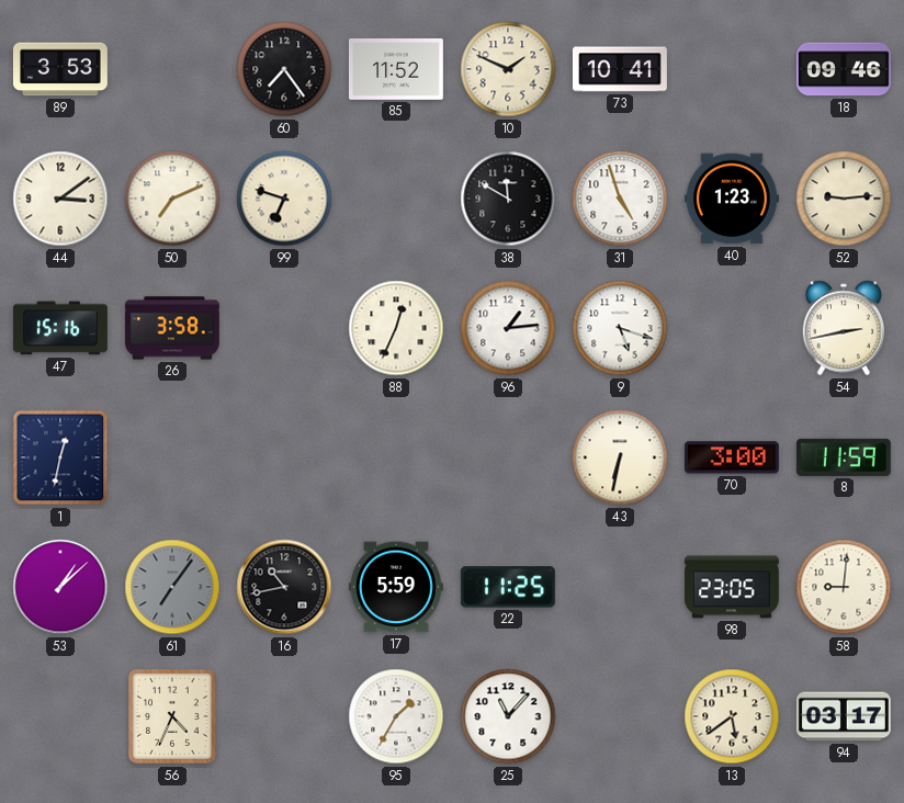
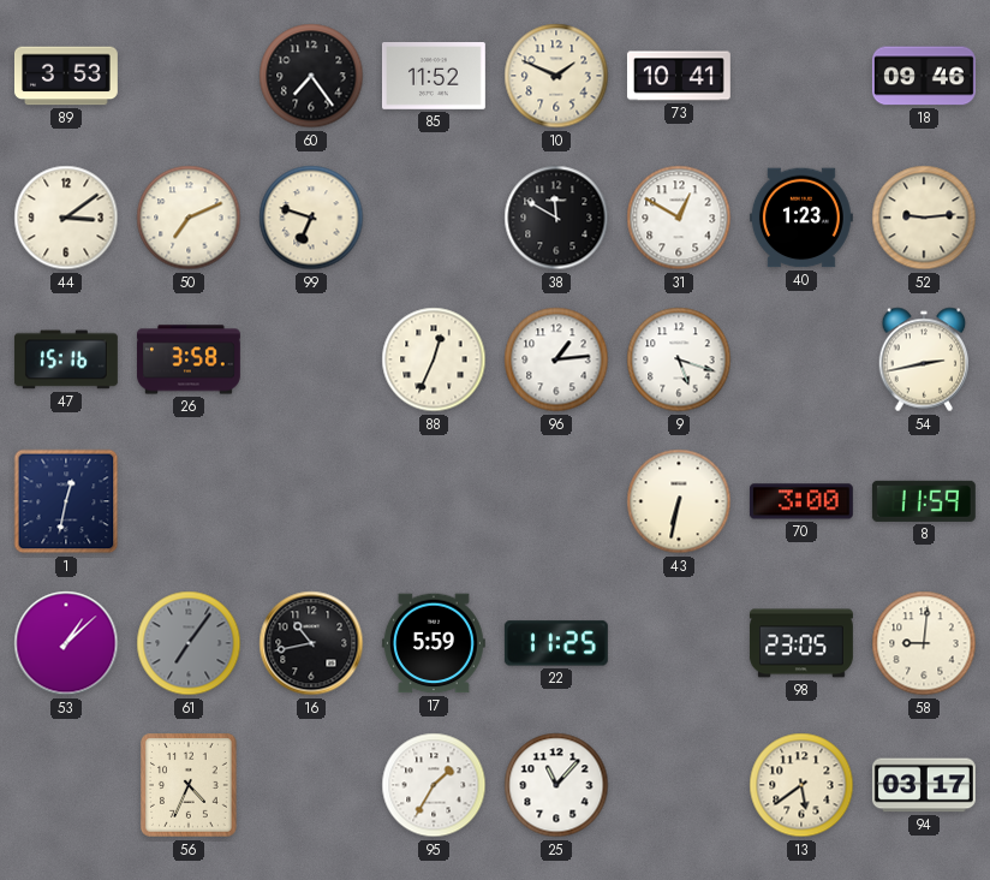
31: 4:57 -> 12:50
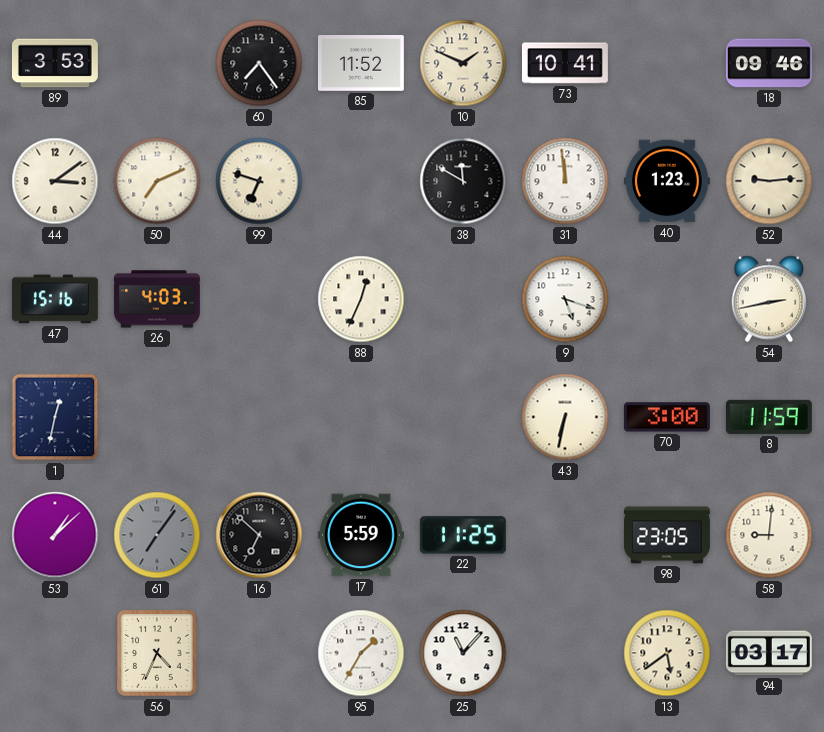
31: 12:50 -> 11:59
26: 3:58 -> 4:03
96: 1:14 -> none
16: 10:43 -> 6:52
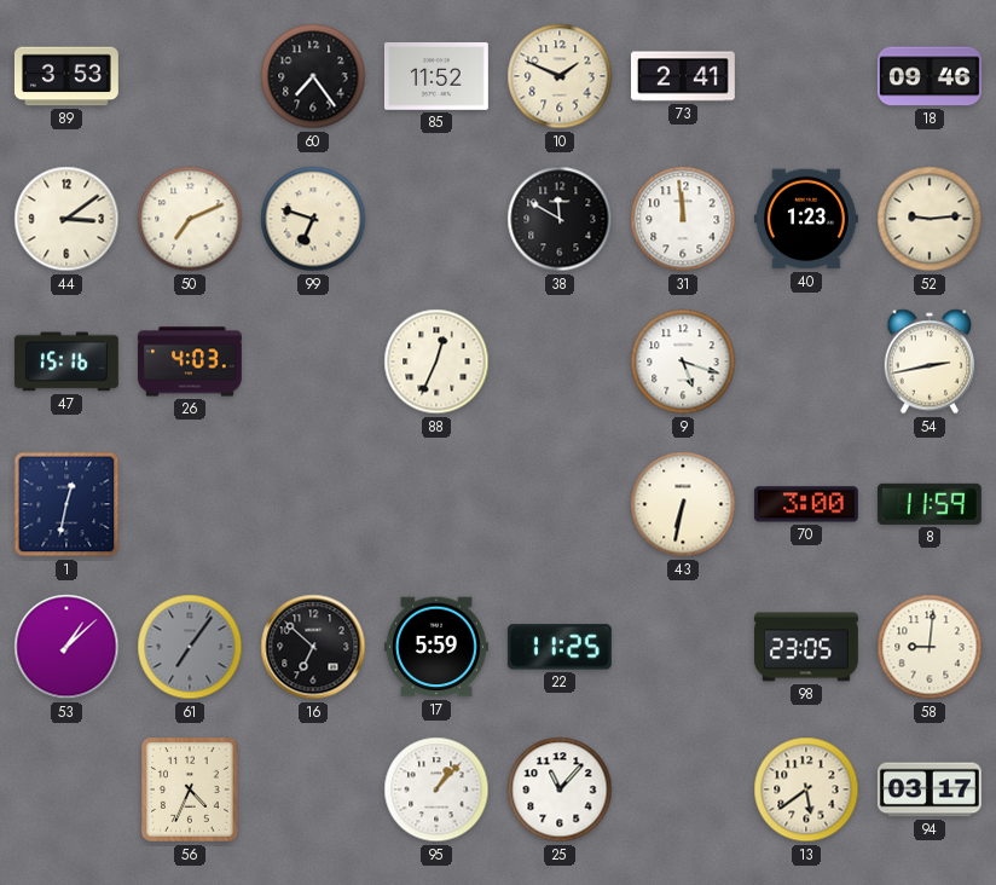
73: 10:41 -> 2:41
95: 1:35 -> 1:07
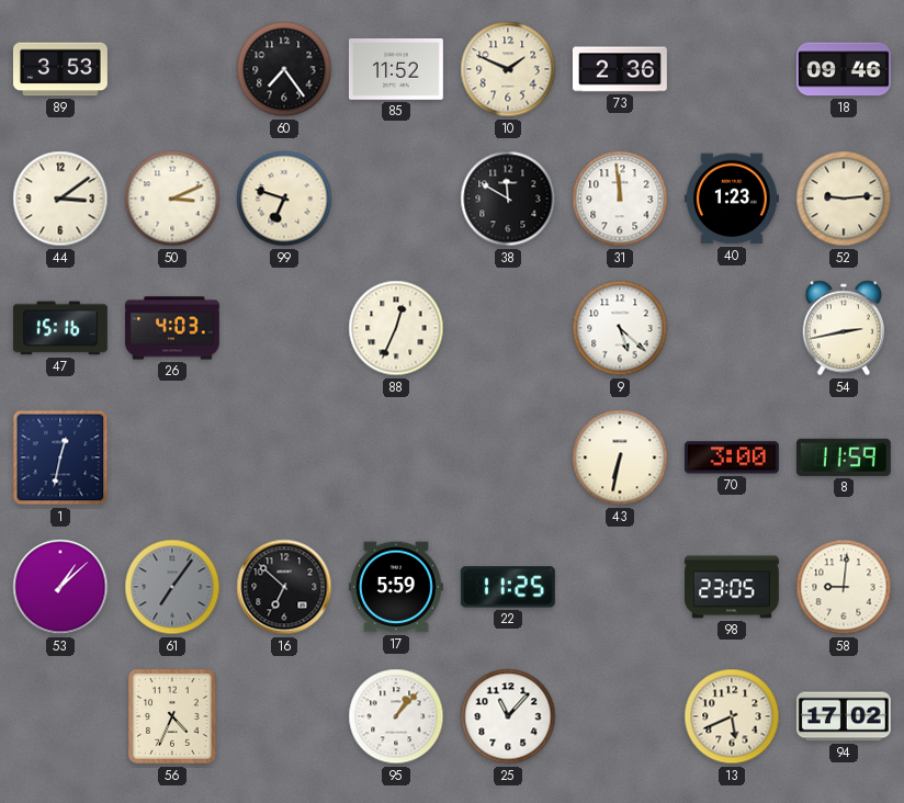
73: 2:41 -> 2:36
50: 7:11 -> 3:11
9: 5:18 -> 5:22
13: 5:39 -> 5:41
94: 03:17 -> 17:02
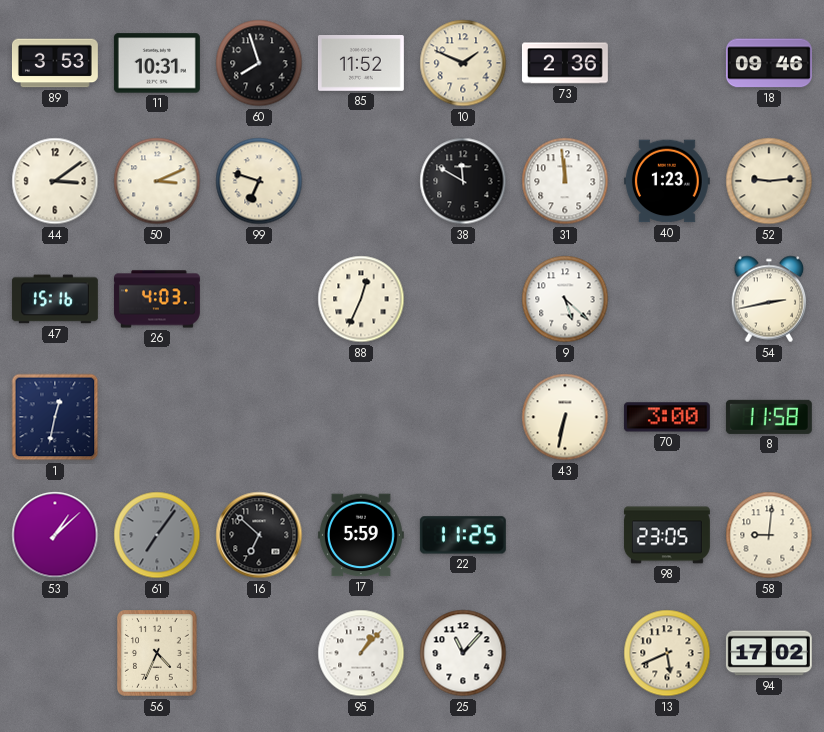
11: none -> 10:31
60: 7:24 -> 7:57
8: 11:59 -> 11:58
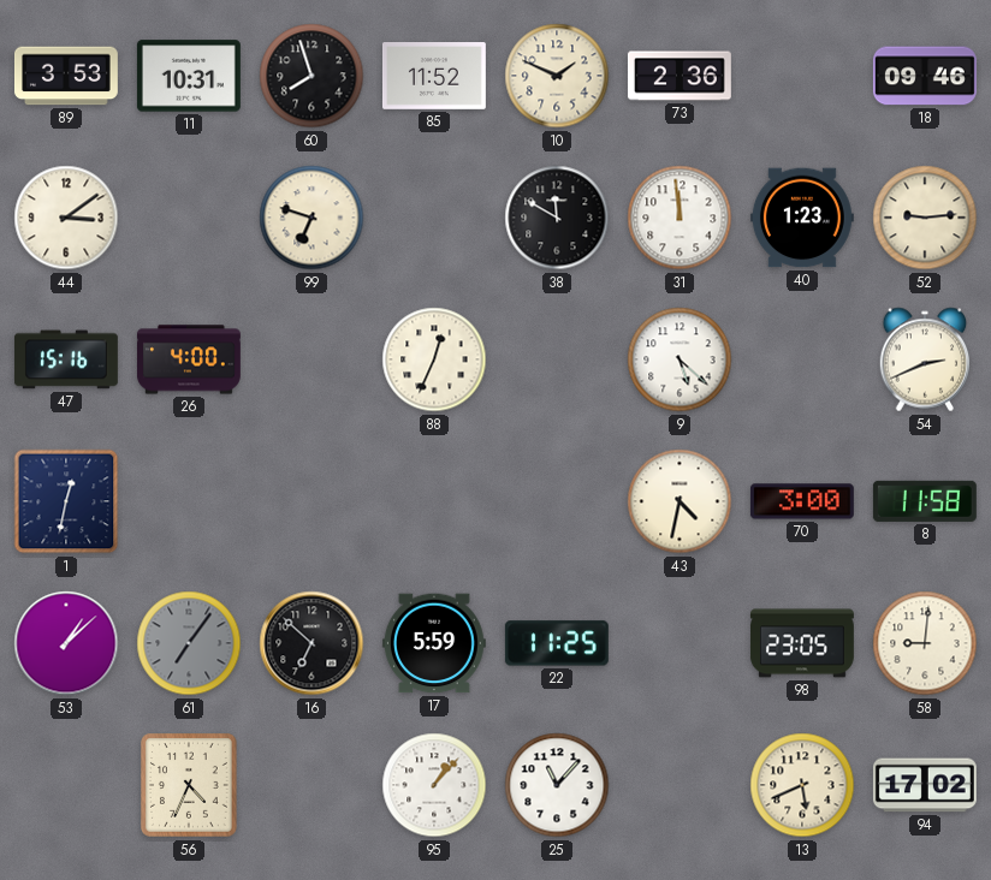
50: 3:11 -> none
26: 4:03 -> 4:00
54: 2:43 -> 2:41
43: 6:32 -> 4:32
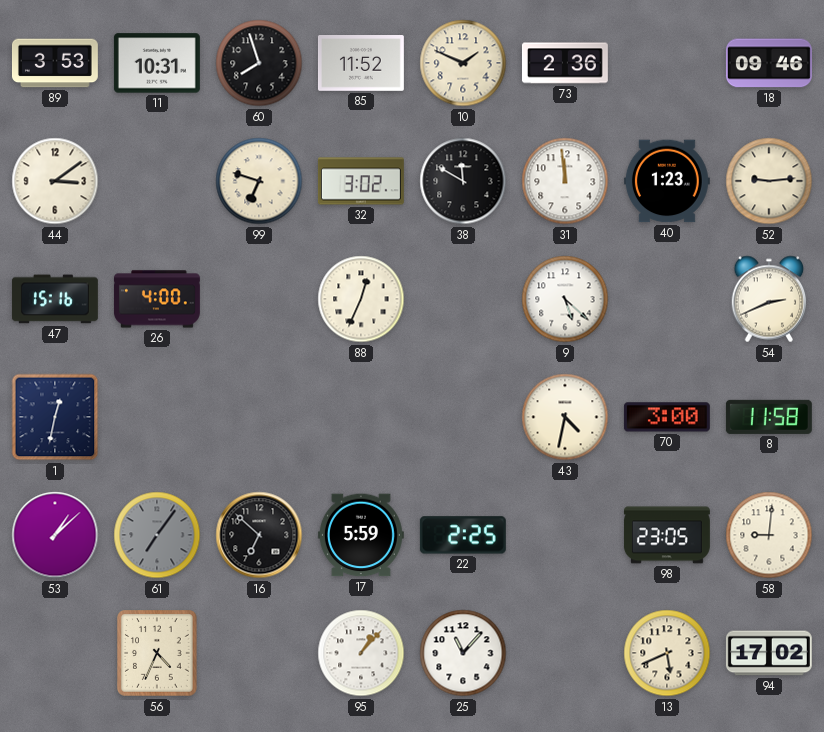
32: none -> 3:02
22: 11:25 -> 2:25
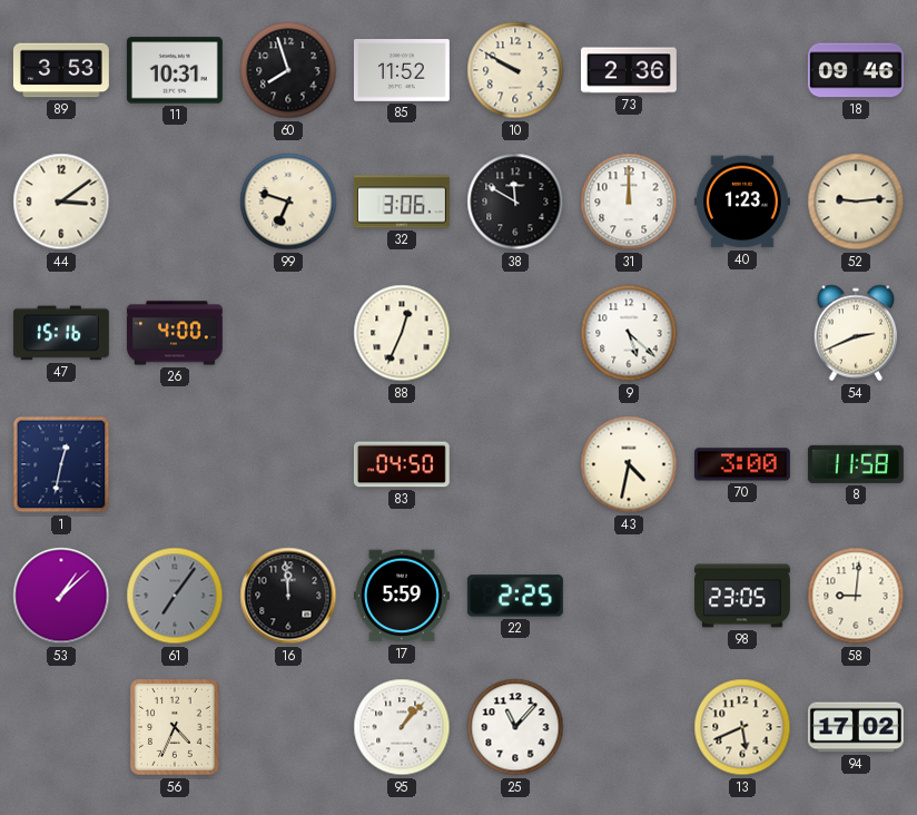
10: 1:49 -> 9:50
32: 3:02 -> 3:06
31: 11:59 -> 12:00
83: none -> 04:50
16: 6:52 -> 11:59
